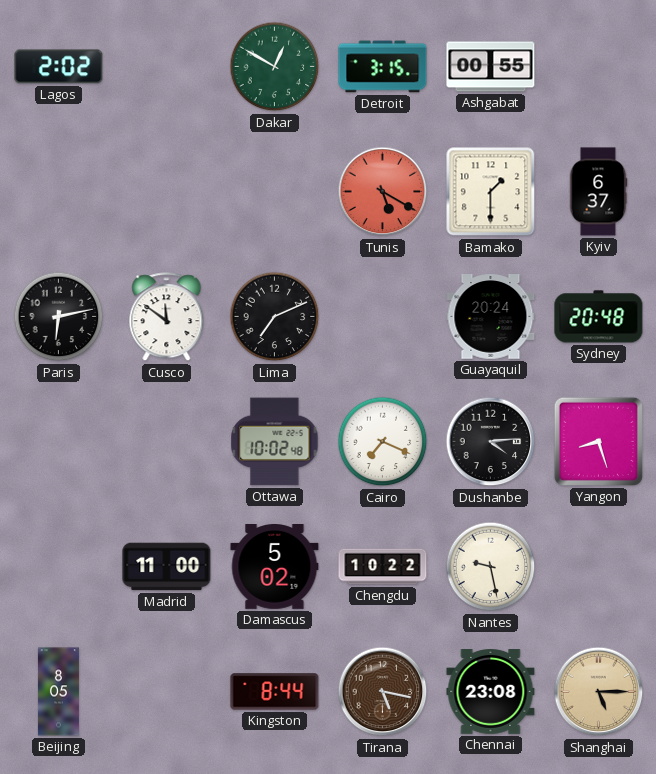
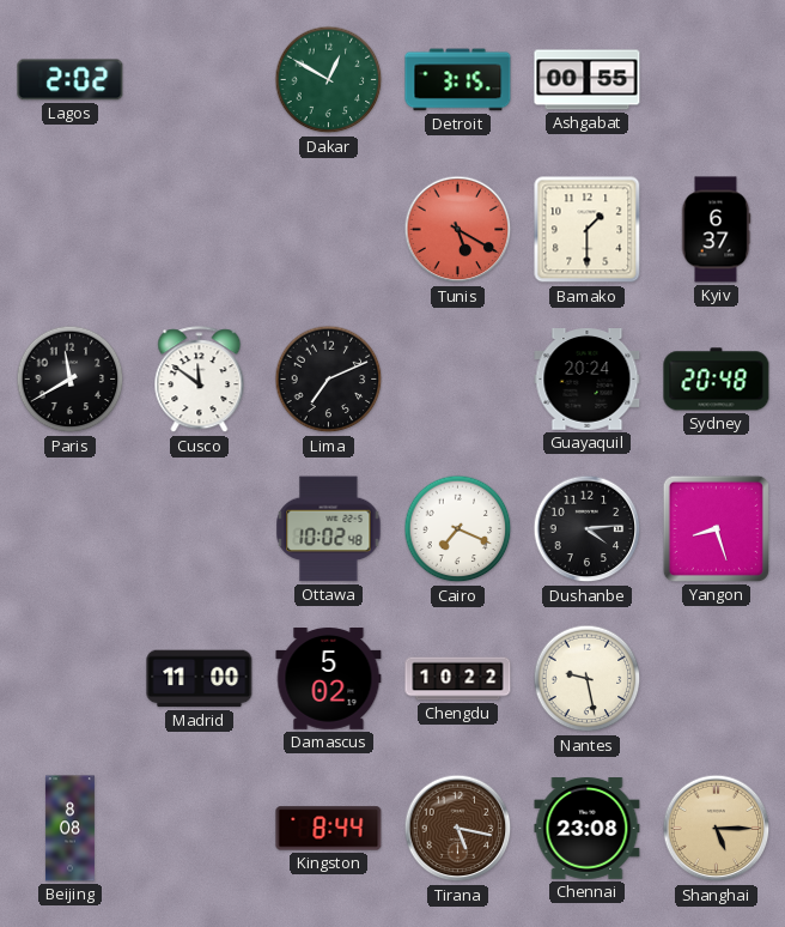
Paris: 6:13 -> 11:40
Beijing: 8:05 -> 8:08
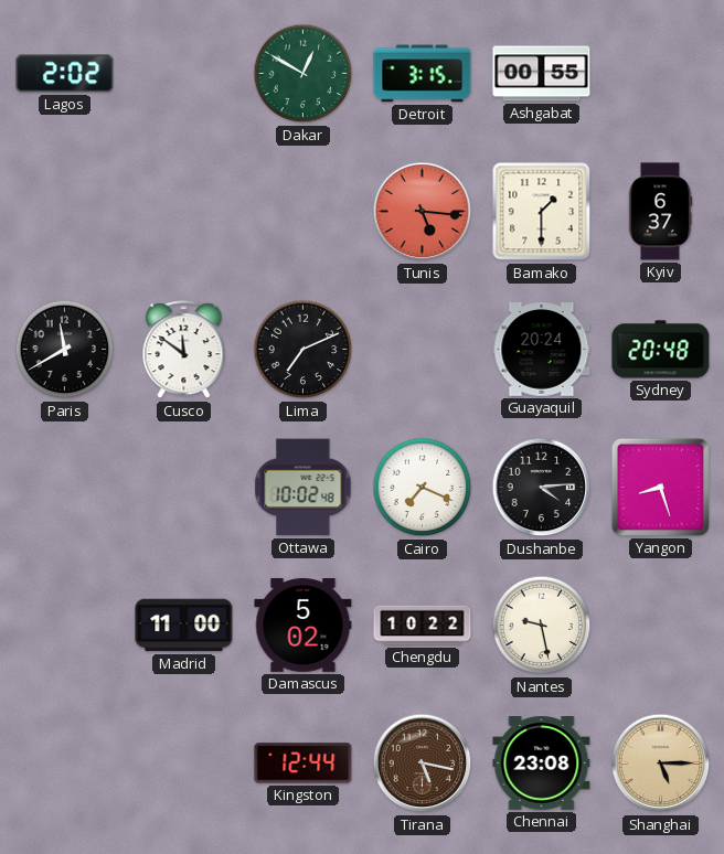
Tunis: 5:20 -> 5:16
Beijing: 8:08 -> none
Kingston: 8:44 -> 12:44
